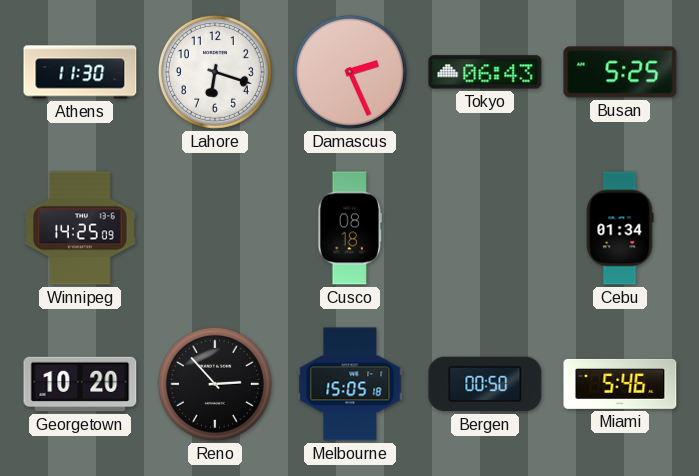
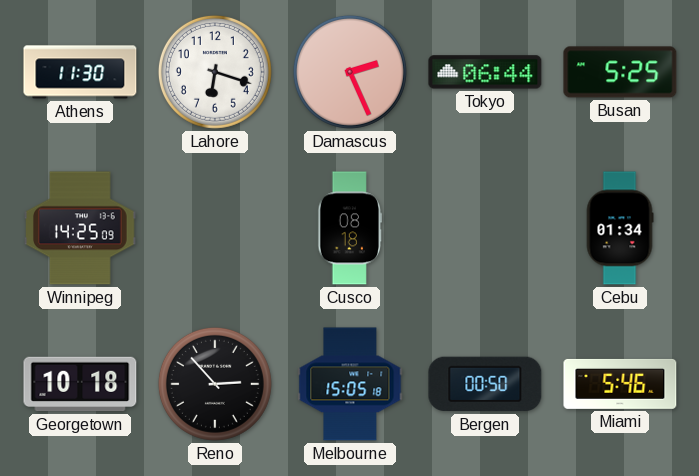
Tokyo: 06:43 -> 06:44
Georgetown: 10:20 -> 10:18
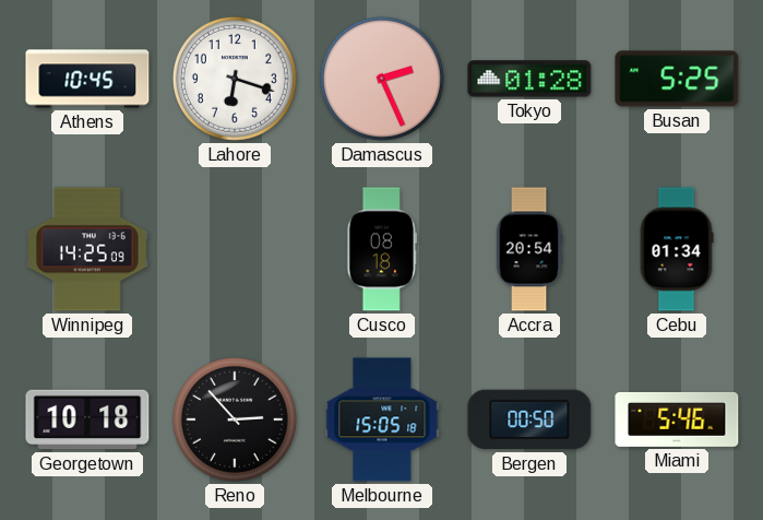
Athens: 11:30 -> 10:45
Tokyo: 06:44 -> 01:28
Accra: none -> 20:54
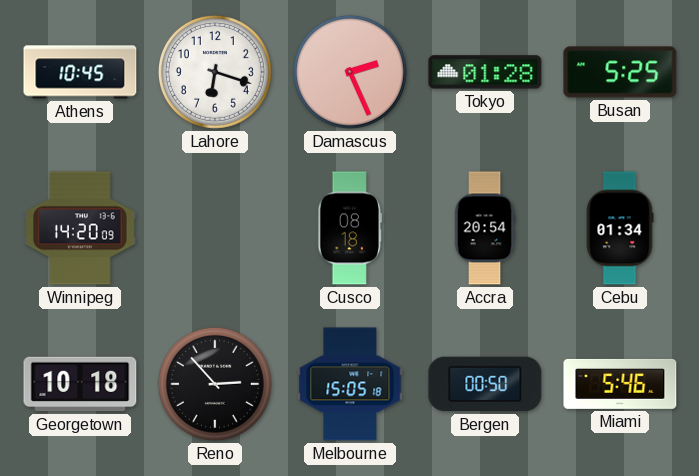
Winnipeg: 14:25 -> 14:20
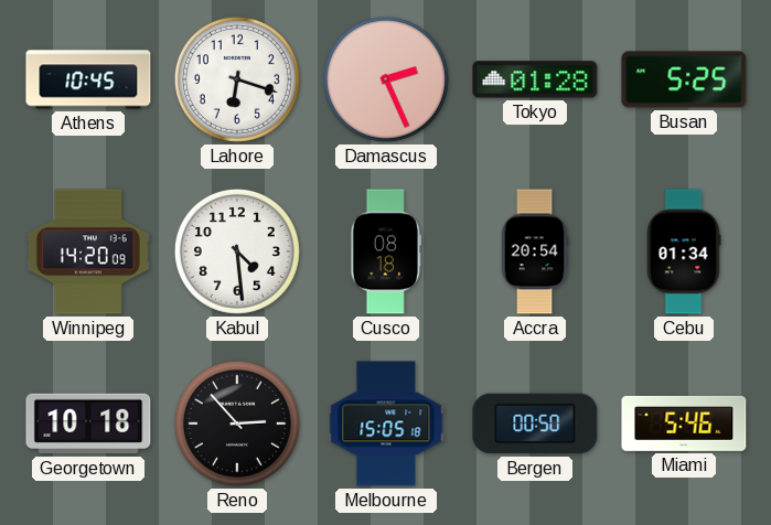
Kabul: none -> 4:29
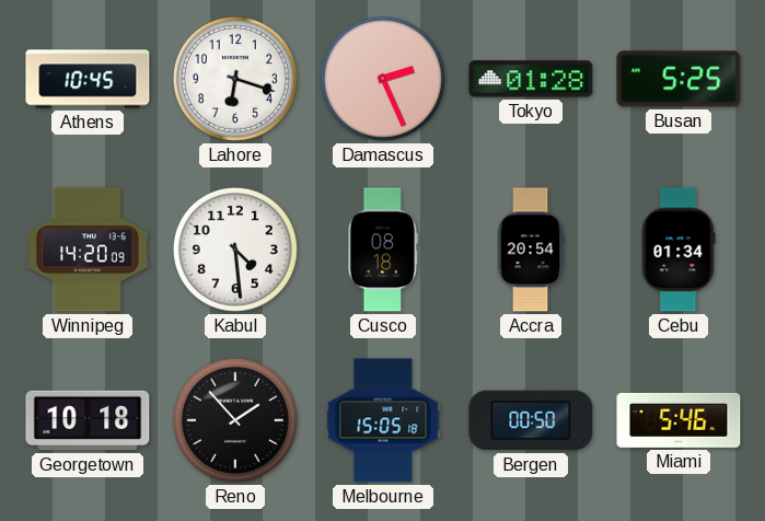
Reno: 2:53 -> 1:53
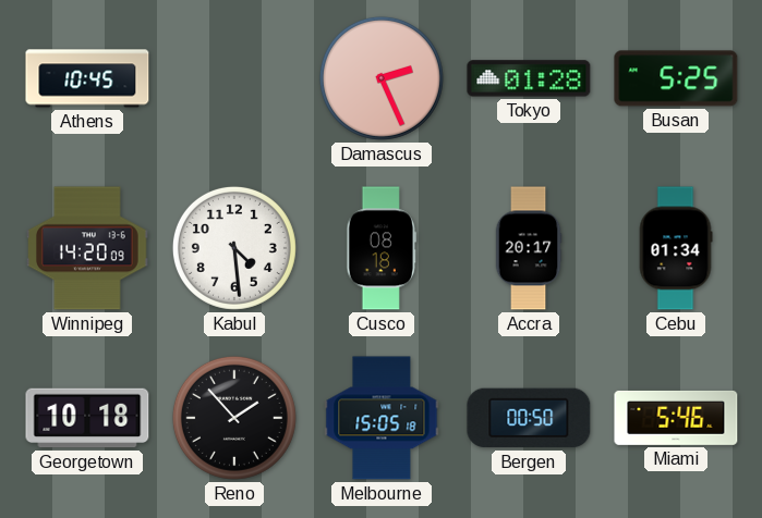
Lahore: 6:18 -> none
Accra: 20:54 -> 20:17
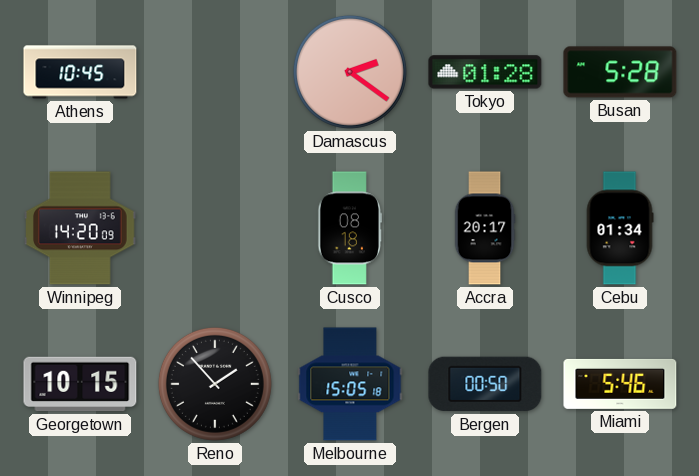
Damascus: 2:26 -> 2:21
Busan: 5:25 -> 5:28
Kabul: 4:29 -> none
Georgetown: 10:18 -> 10:15
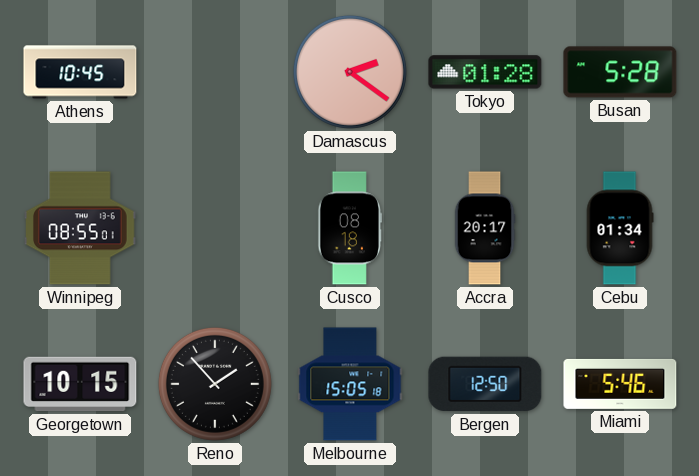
Winnipeg: 14:20 -> 08:55
Bergen: 00:50 -> 12:50
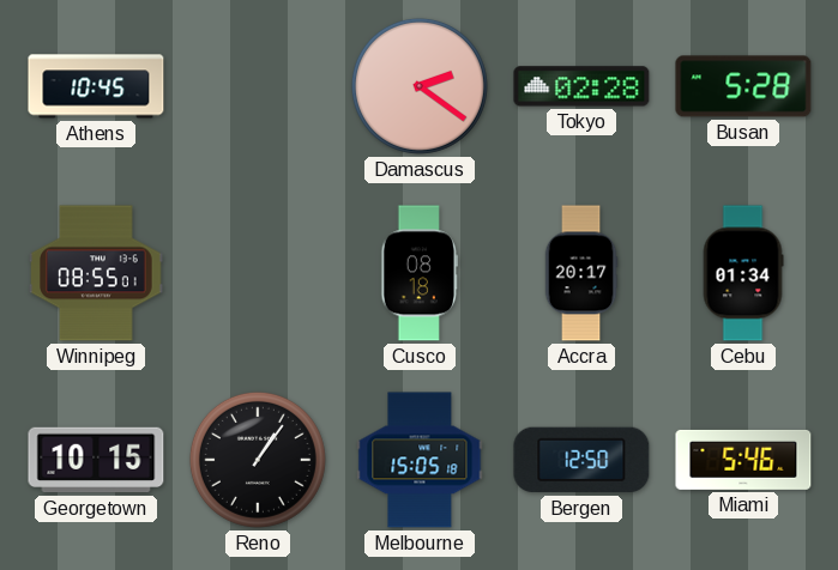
Tokyo: 01:28 -> 02:28
Reno: 1:53 -> 1:06
